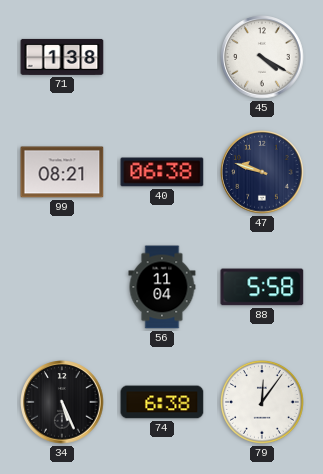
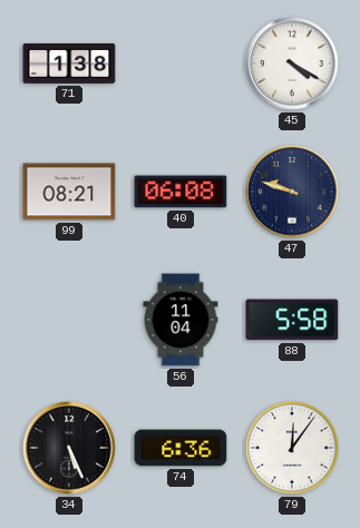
40: 06:38 -> 06:08
74: 6:38 -> 6:36
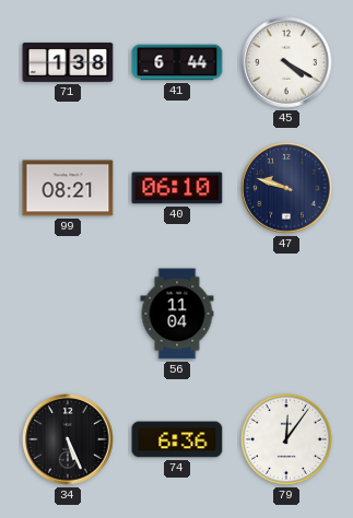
41: none -> 6:44
40: 06:08 -> 06:10
88: 5:58 -> none
